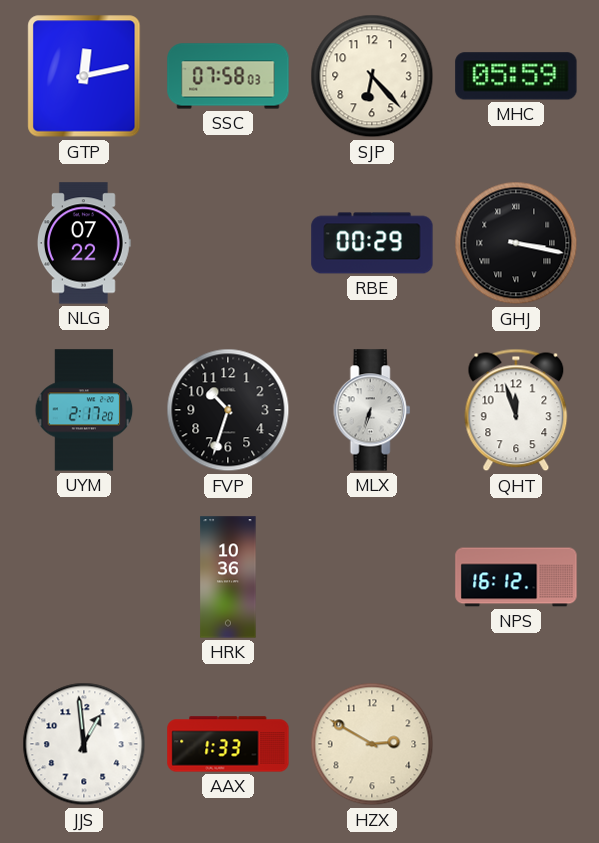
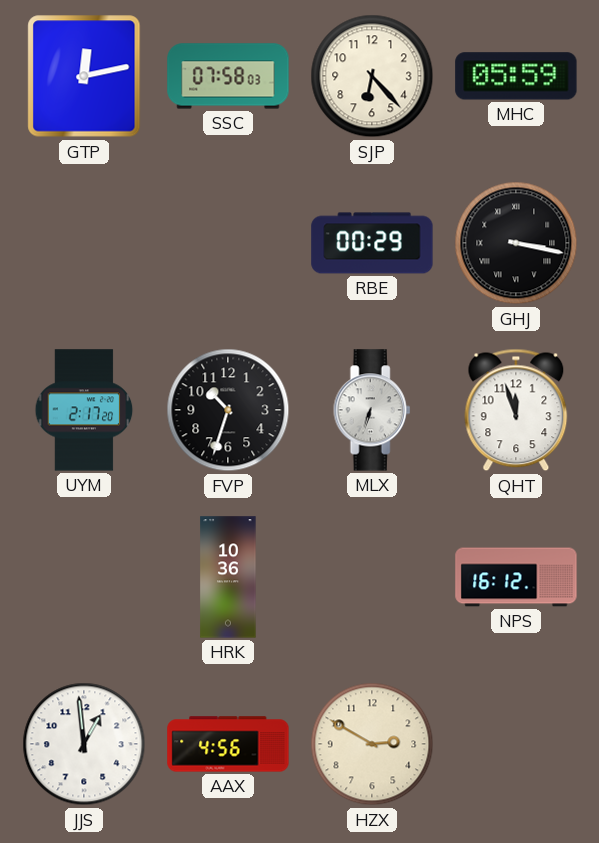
NLG: 07:22 -> none
AAX: 1:33 -> 4:56
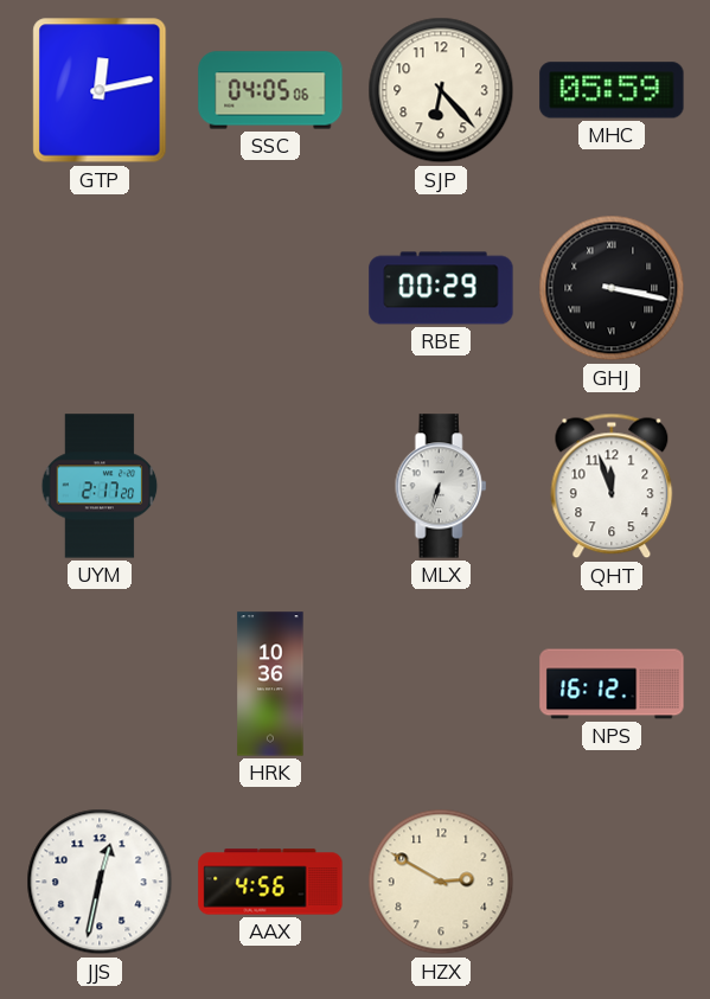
SSC: 07:58 -> 04:05
FVP: 10:33 -> none
JJS: 12:59 -> 12:32
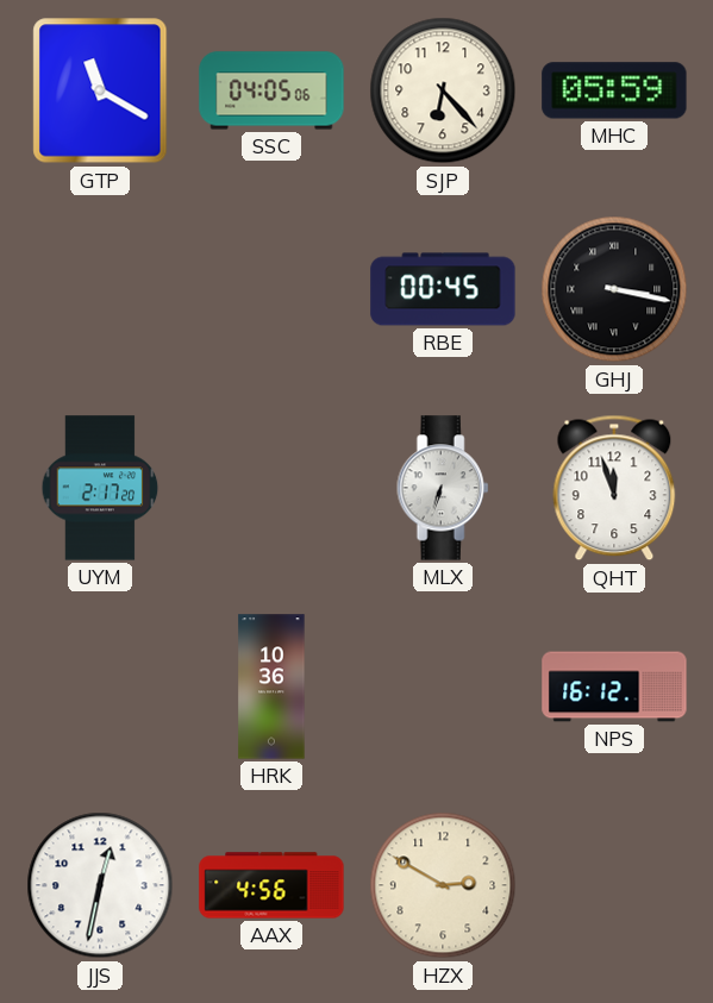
GTP: 12:13 -> 11:20
RBE: 00:29 -> 00:45
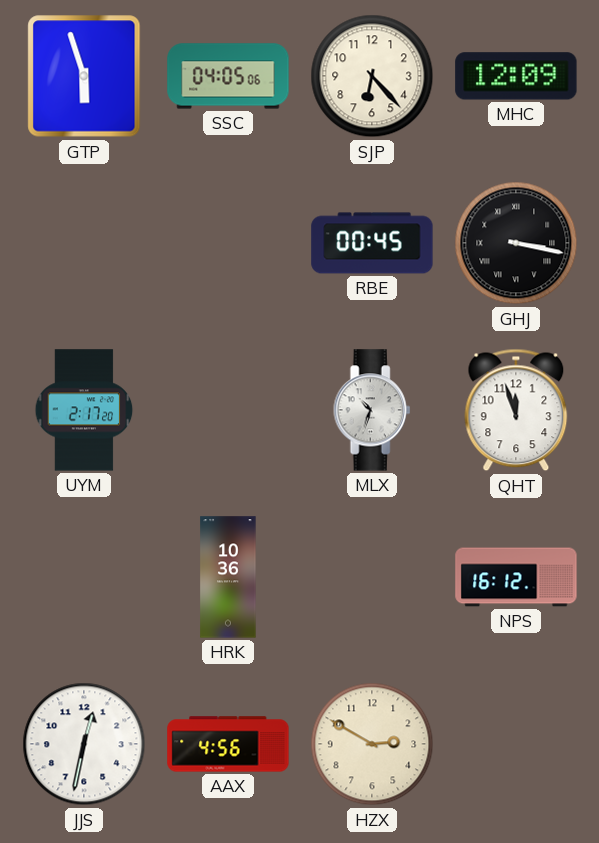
GTP: 11:20 -> 5:57
MHC: 05:59 -> 12:09
MLX: 6:33 -> 10:33
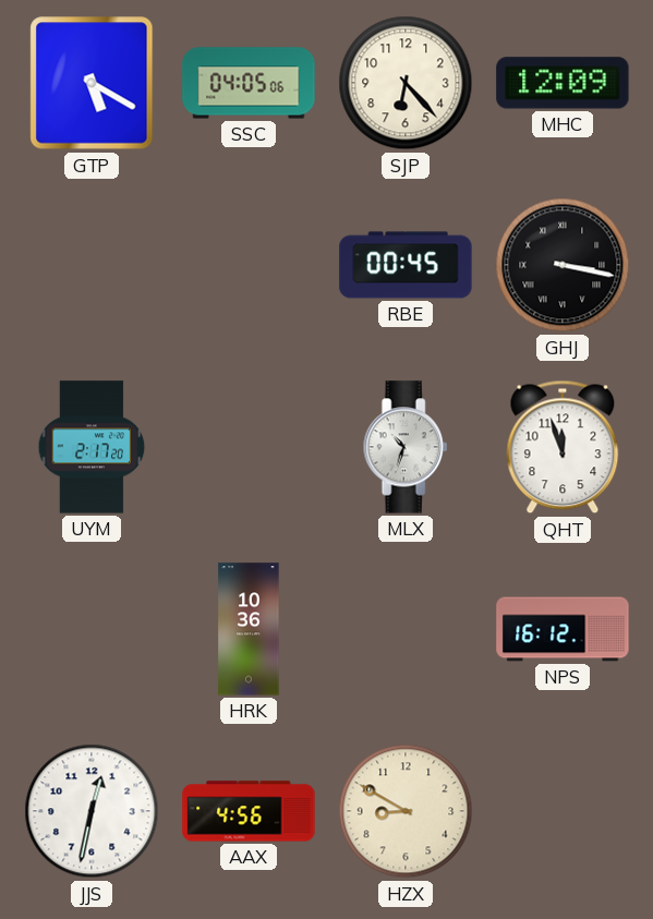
GTP: 5:57 -> 5:20
HZX: 2:50 -> 8:50
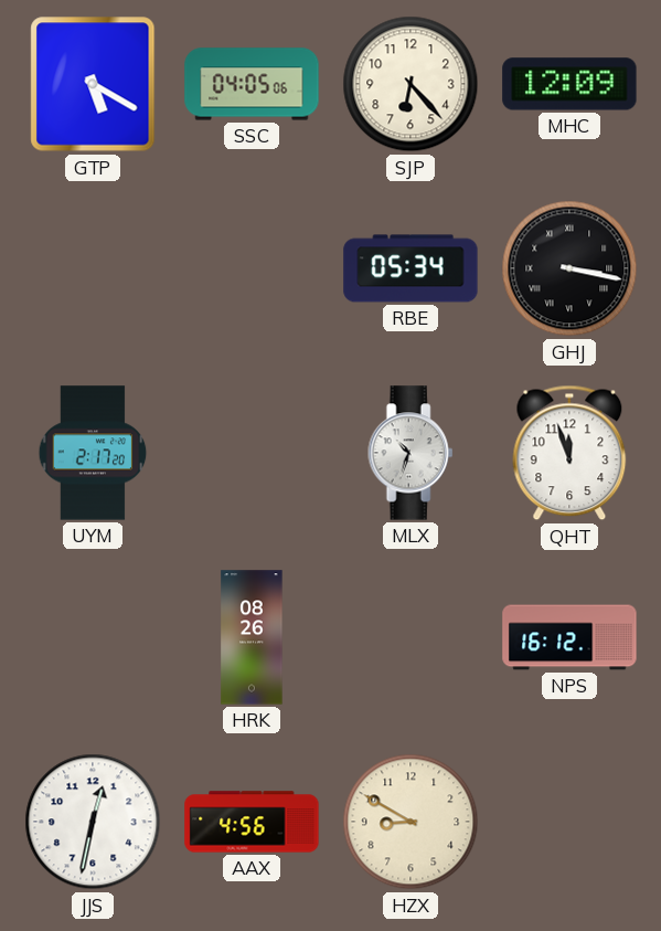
RBE: 00:45 -> 05:34
HRK: 10:36 -> 08:26
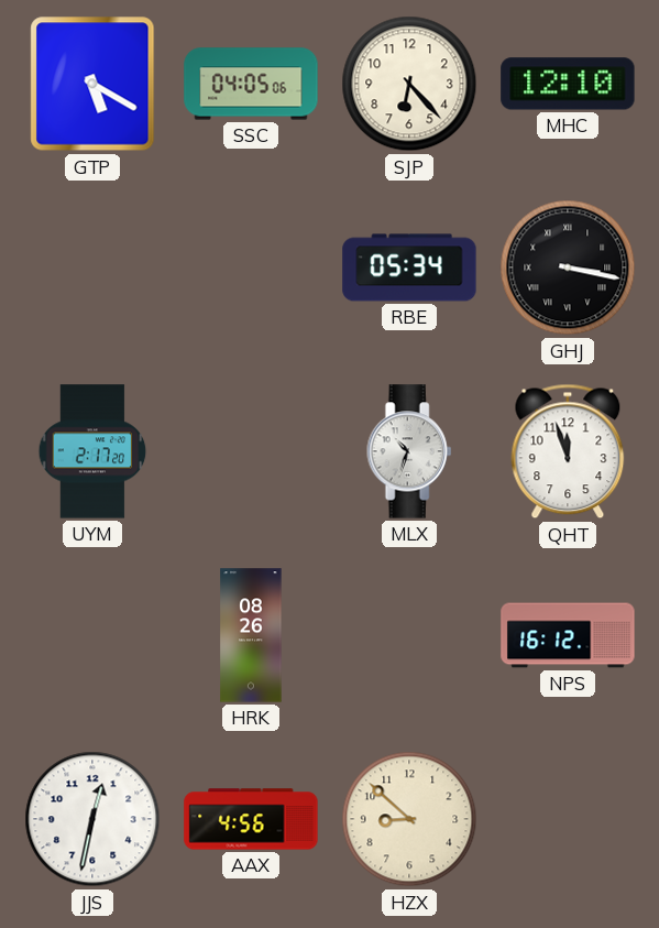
MHC: 12:09 -> 12:10
HZX: 8:50 -> 8:52
